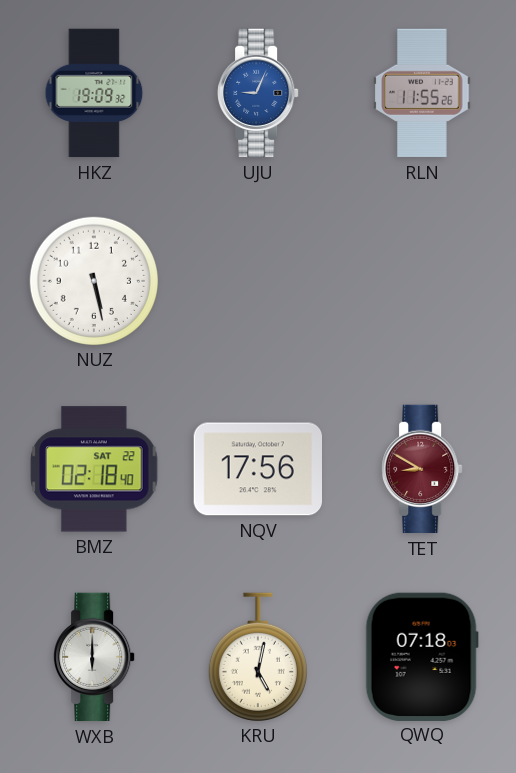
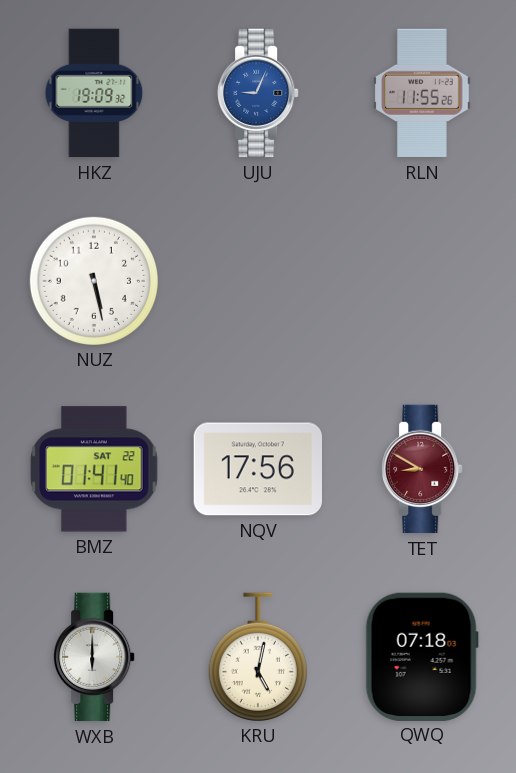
BMZ: 02:18 -> 01:41
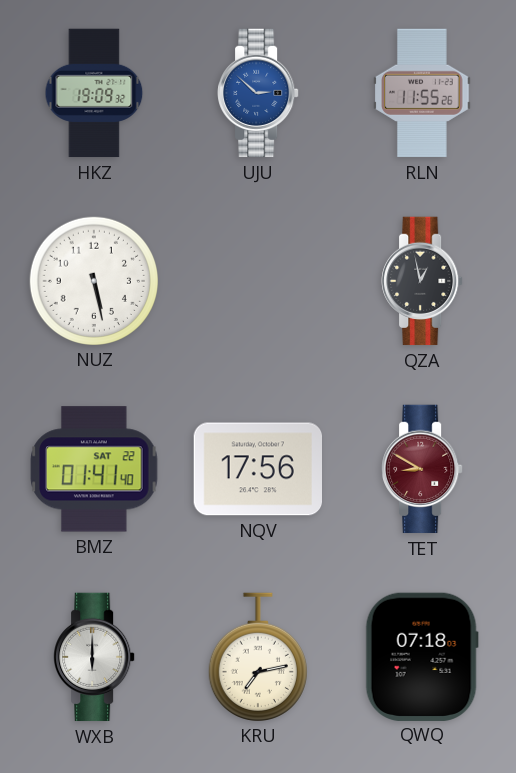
UJU: 9:04 -> 2:52
QZA: none -> 12:58
KRU: 5:02 -> 7:13
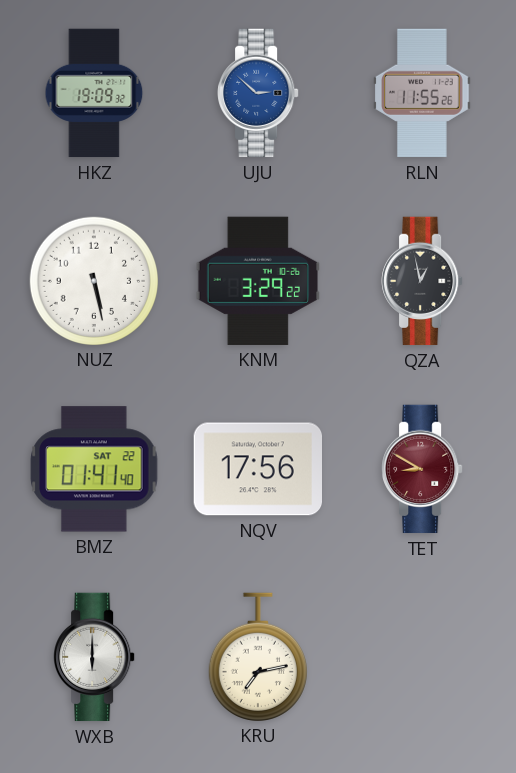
KNM: none -> 3:29
QWQ: 07:18 -> none
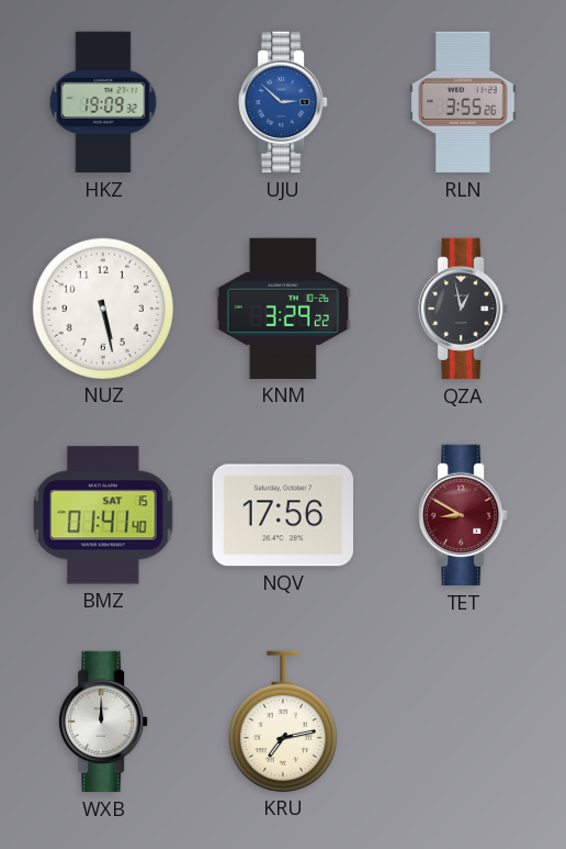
RLN: 11:55 -> 3:55
BMZ date: SAT 22 -> SAT 15
WXB: 6:00 -> 12:00
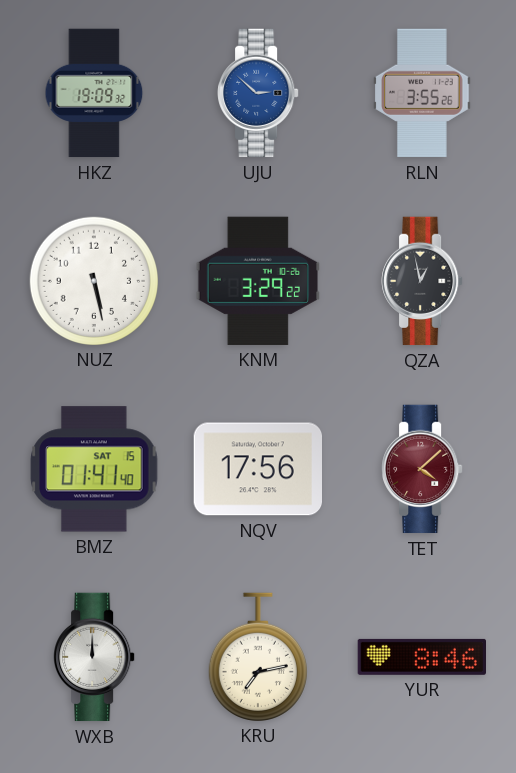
TET: 8:50 -> 4:08
YUR: none -> 8:46
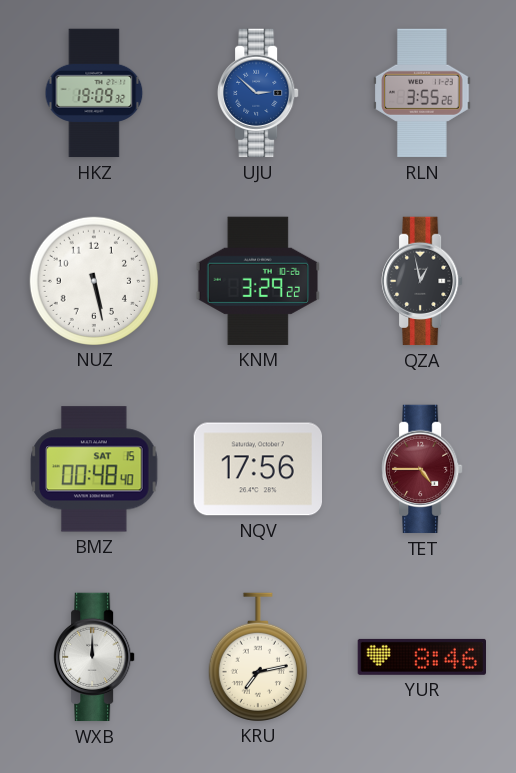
BMZ: 01:41 -> 00:48
TET: 4:08 -> 4:45
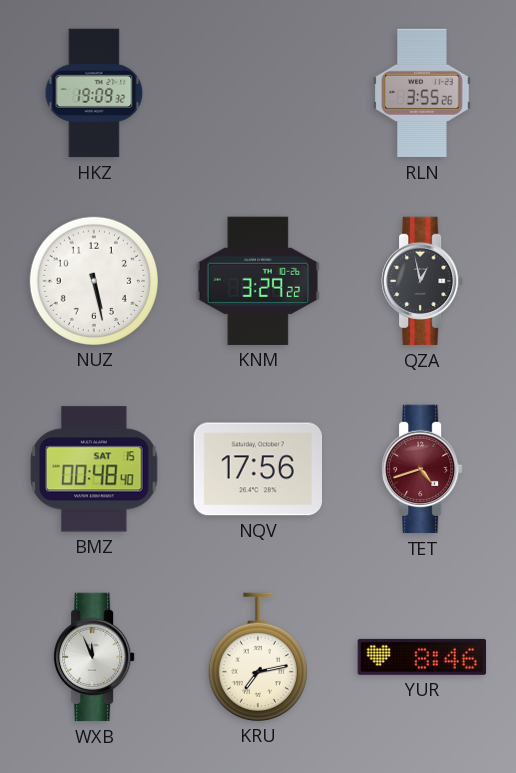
UJU: 2:52 -> none
TET: 4:45 -> 4:42
WXB: 12:00 -> 11:56
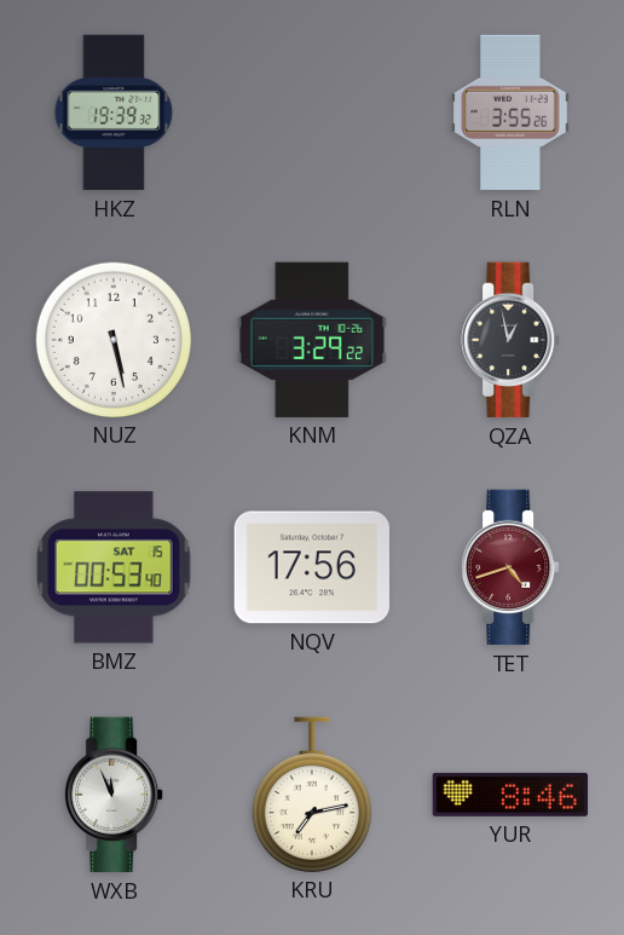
HKZ: 19:09 -> 19:39
BMZ: 00:48 -> 00:53
